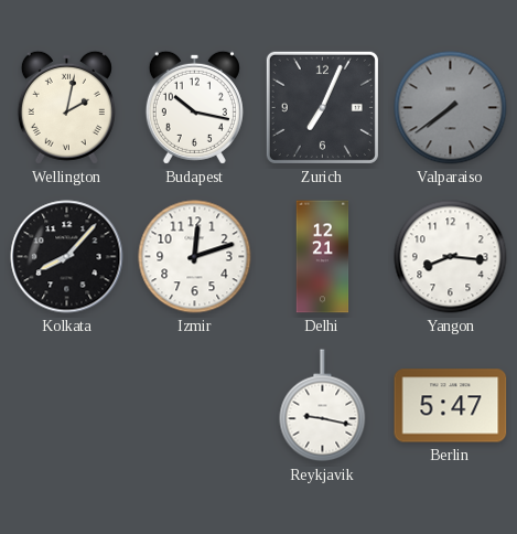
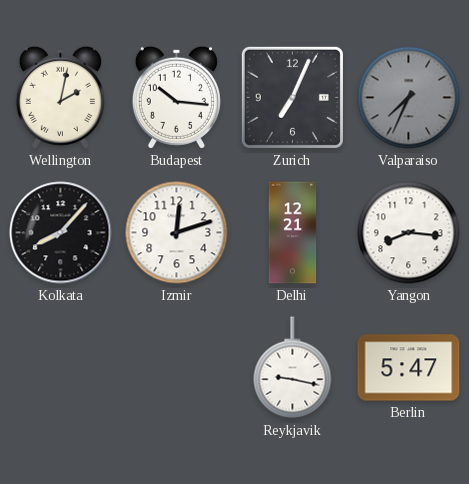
Budapest: 10:17 -> 10:16
Valparaiso: 7:39 -> 7:34
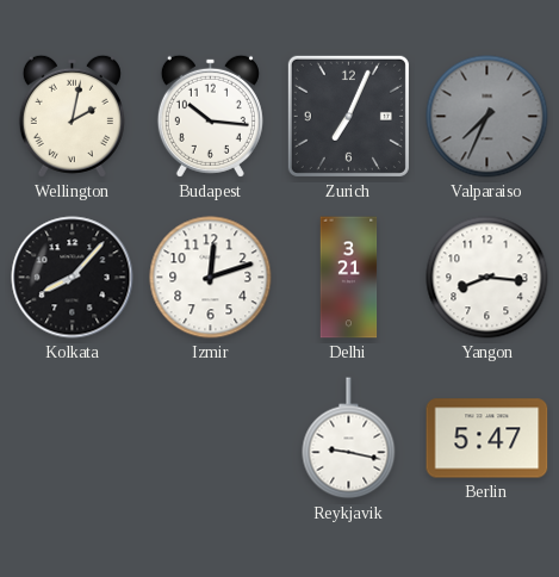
Delhi: 12:21 -> 3:21
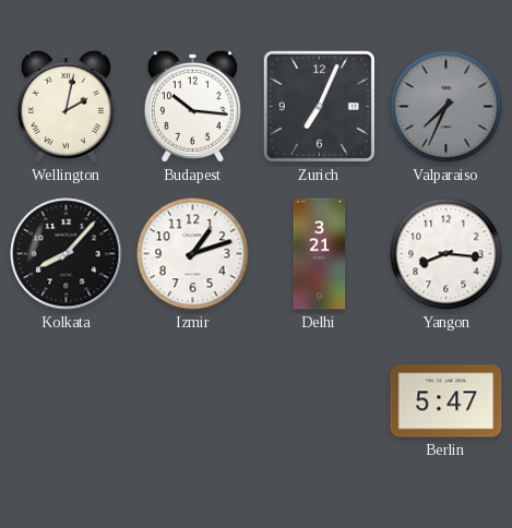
Izmir: 12:12 -> 1:12
Reykjavik: 9:17 -> none
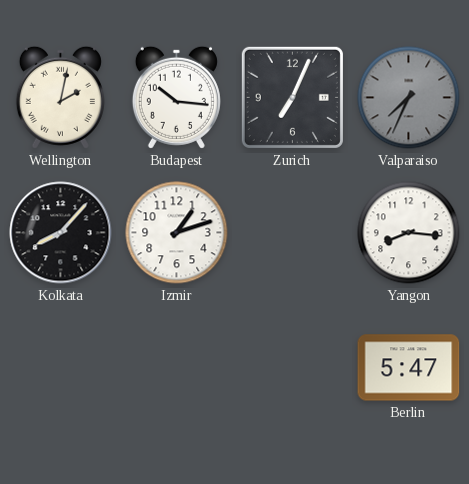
Delhi: 3:21 -> none
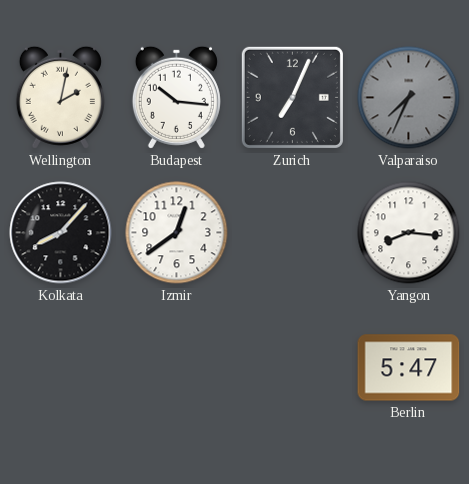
Izmir: 1:12 -> 12:39
